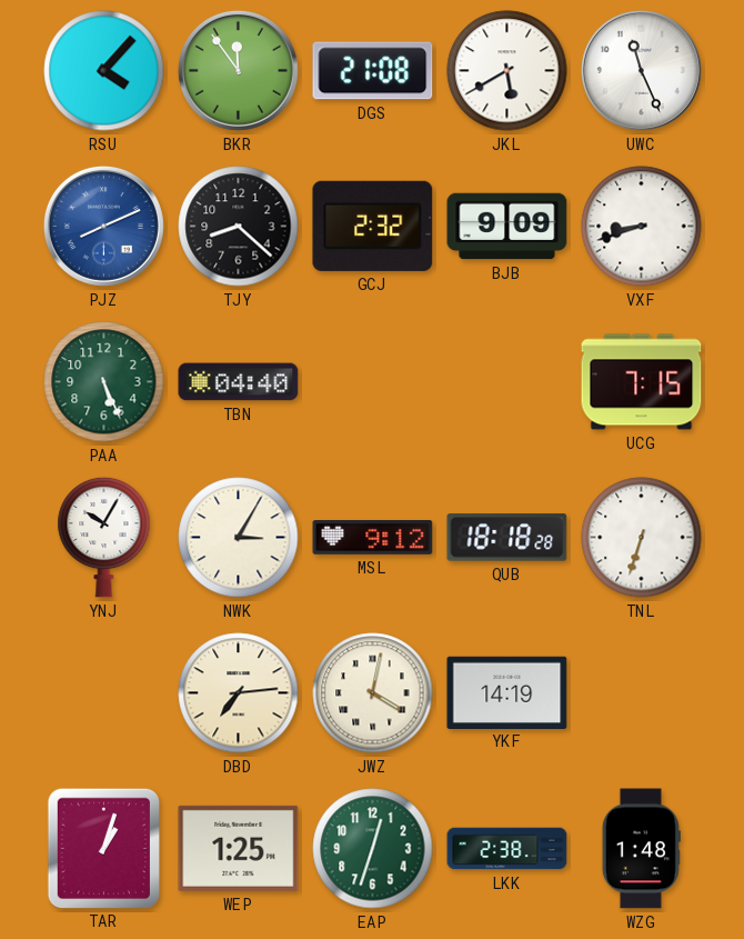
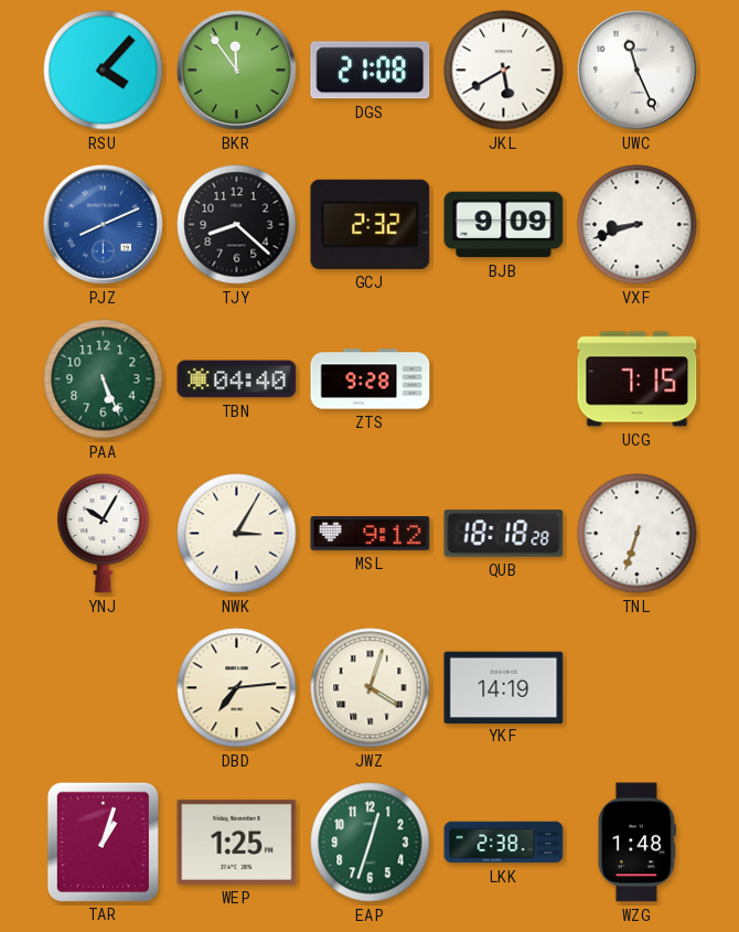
ZTS: none -> 9:28
JWZ: 4:02 -> 4:03
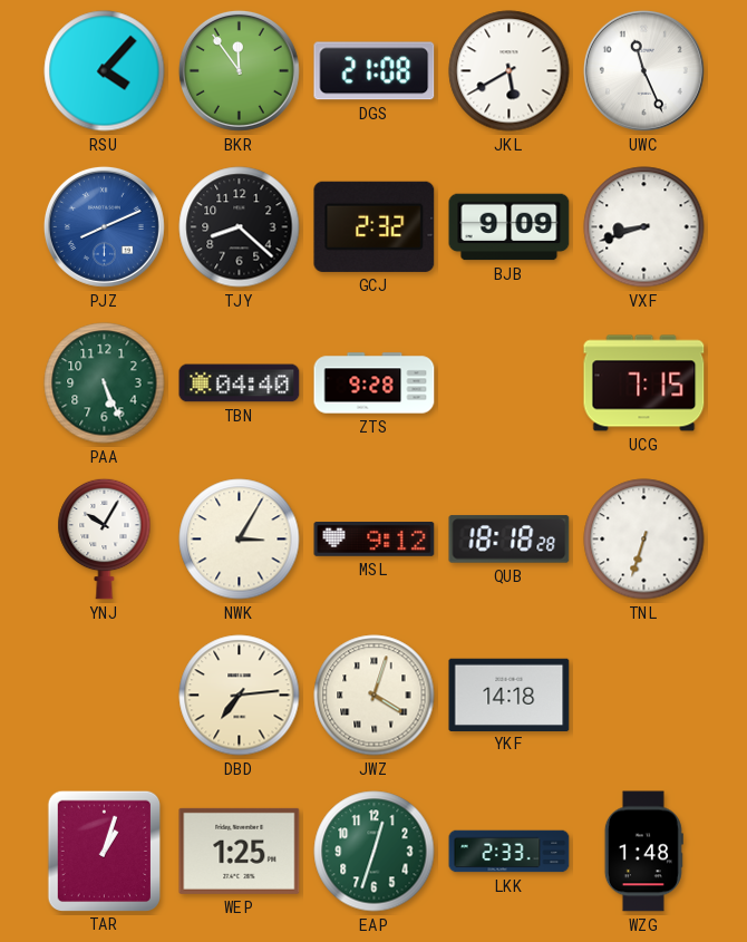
YKF: 14:19 -> 14:18
LKK: 2:38 -> 2:33
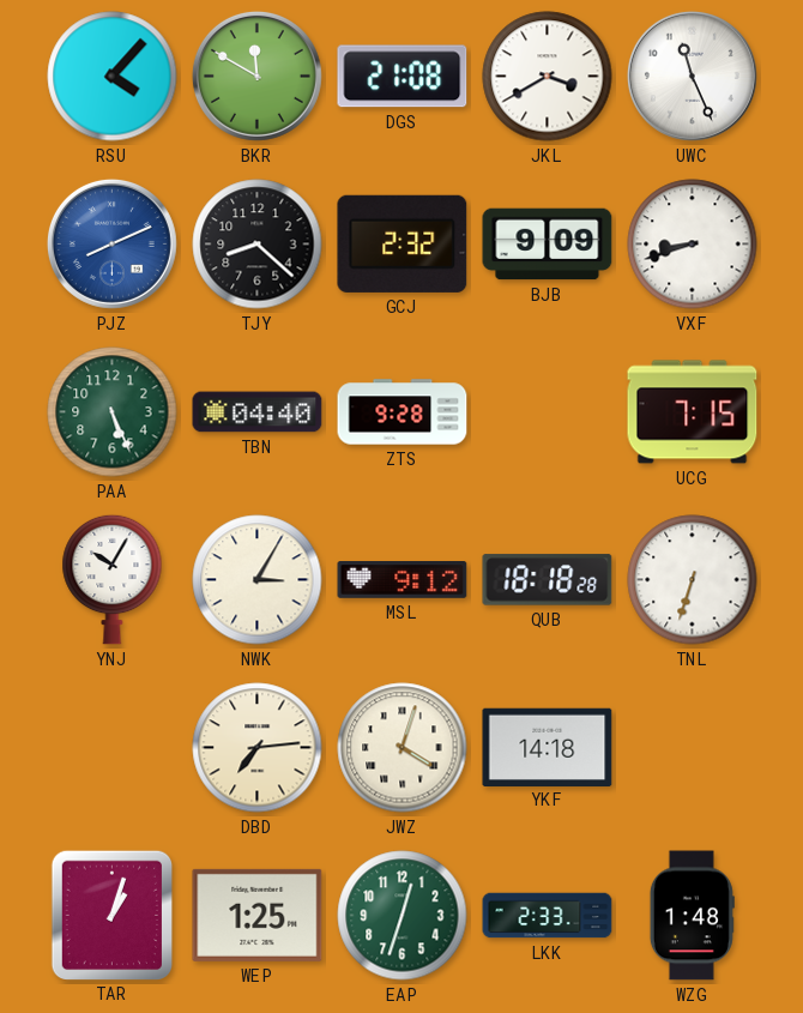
BKR: 11:54 -> 11:50
JKL: 5:40 -> 3:40
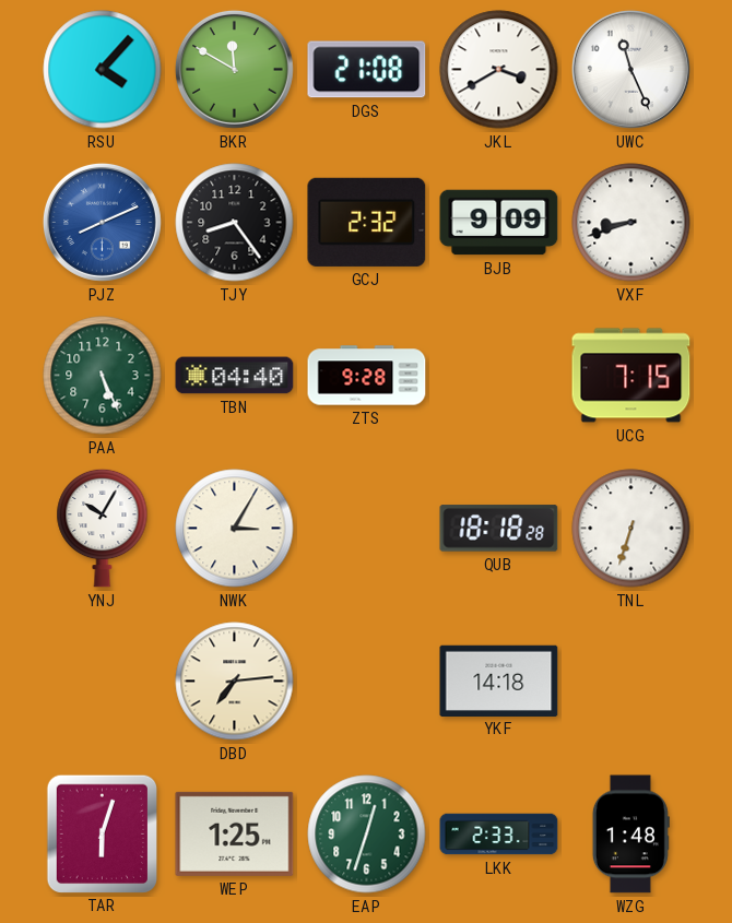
TJY: 8:22 -> 8:24
MSL: 9:12 -> none
JWZ: 4:03 -> none
TAR: 1:03 -> 6:03
